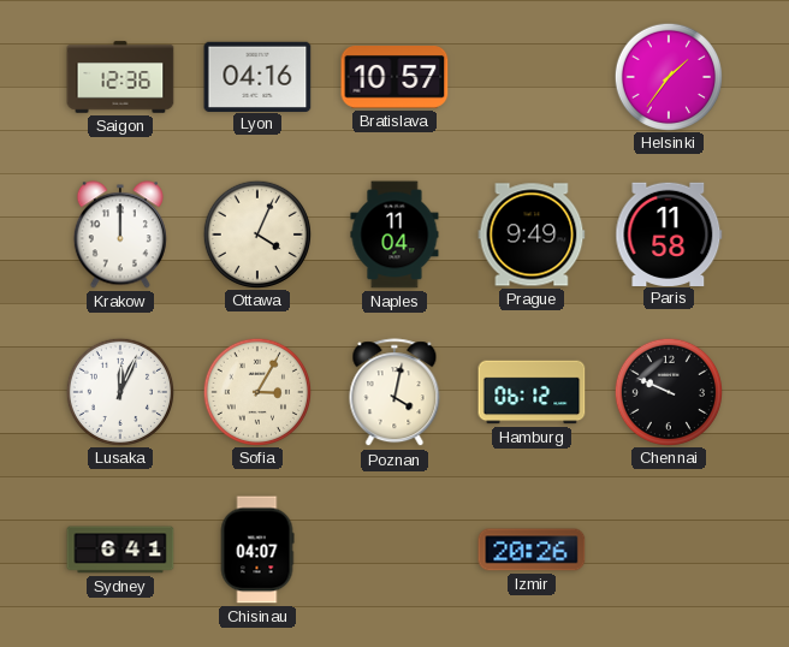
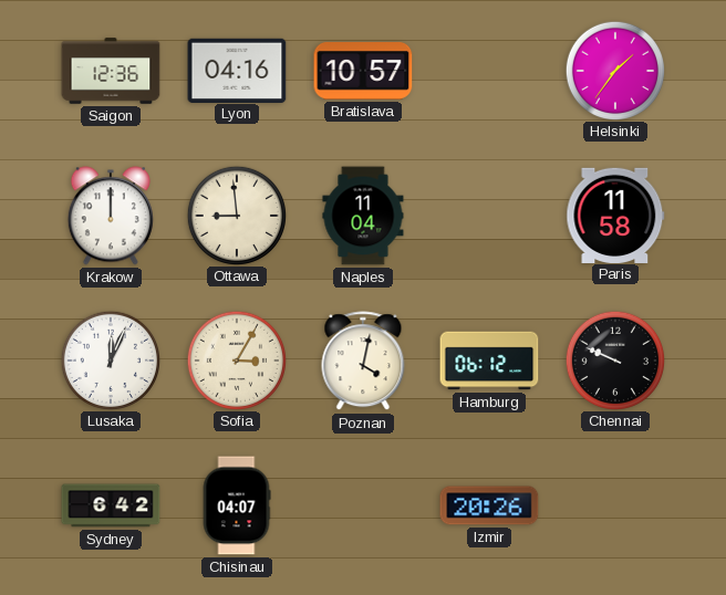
Ottawa: 4:04 -> 8:59
Prague: 9:49 -> none
Sydney: 6:41 -> 6:42
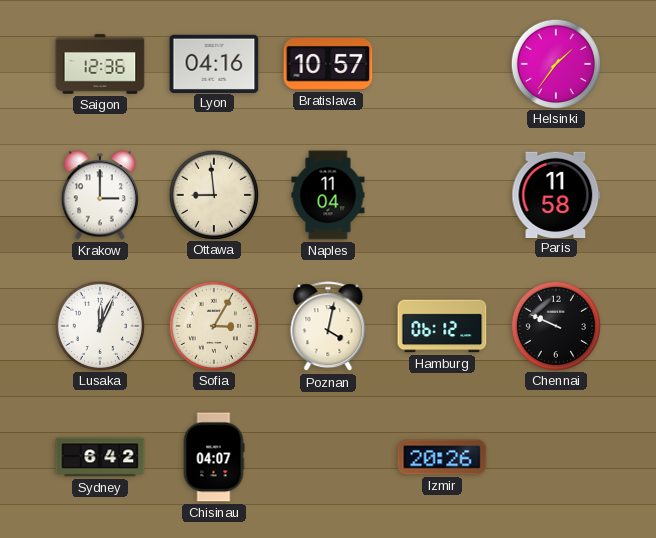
Krakow: 12:00 -> 3:00
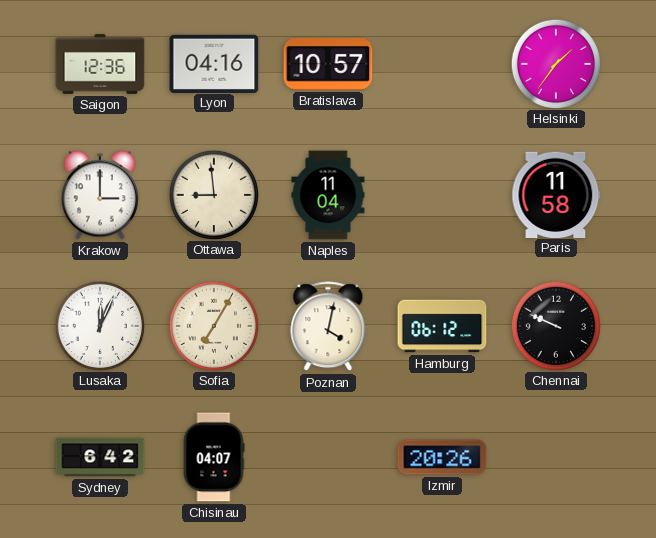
Sofia: 3:05 -> 7:05
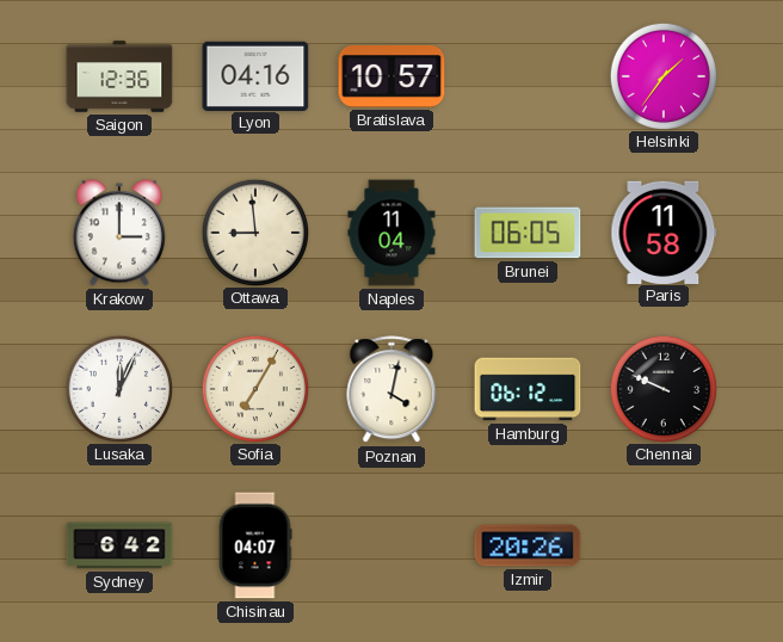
Brunei: none -> 06:05
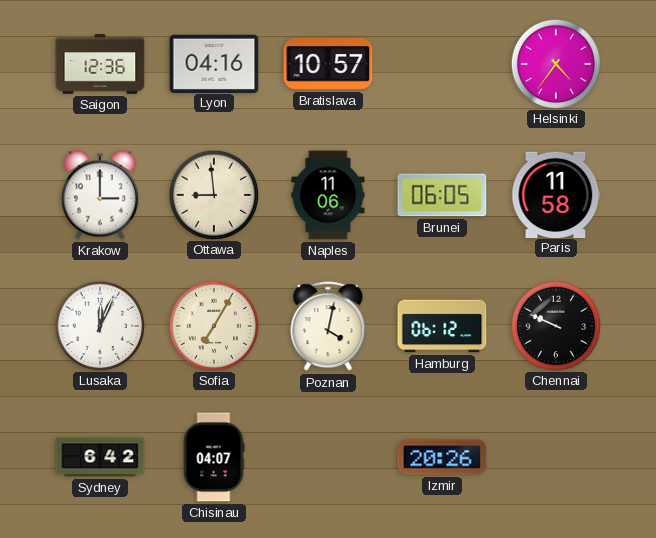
Helsinki: 1:36 -> 4:36
Naples: 11:04 -> 11:06
